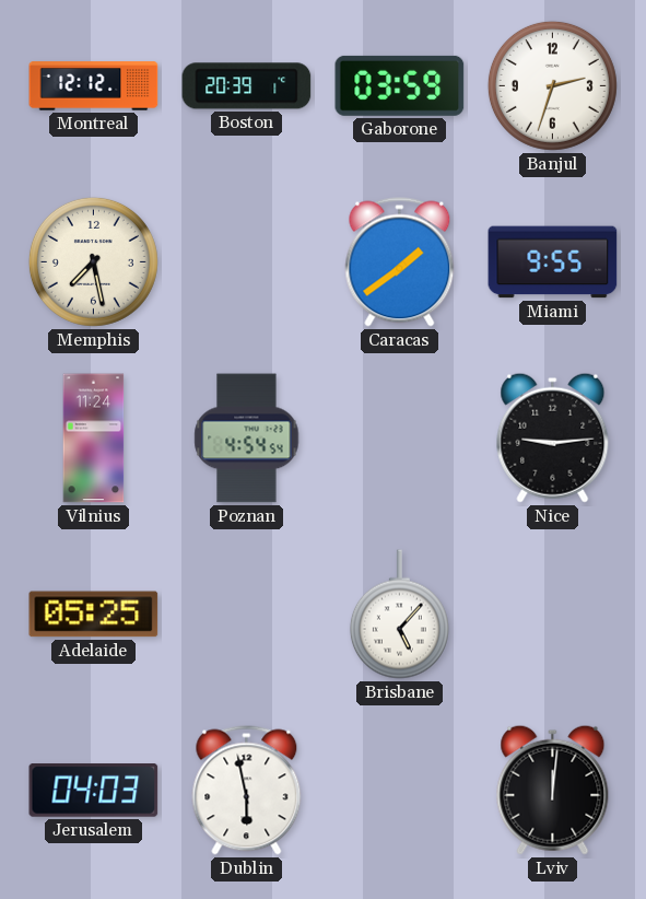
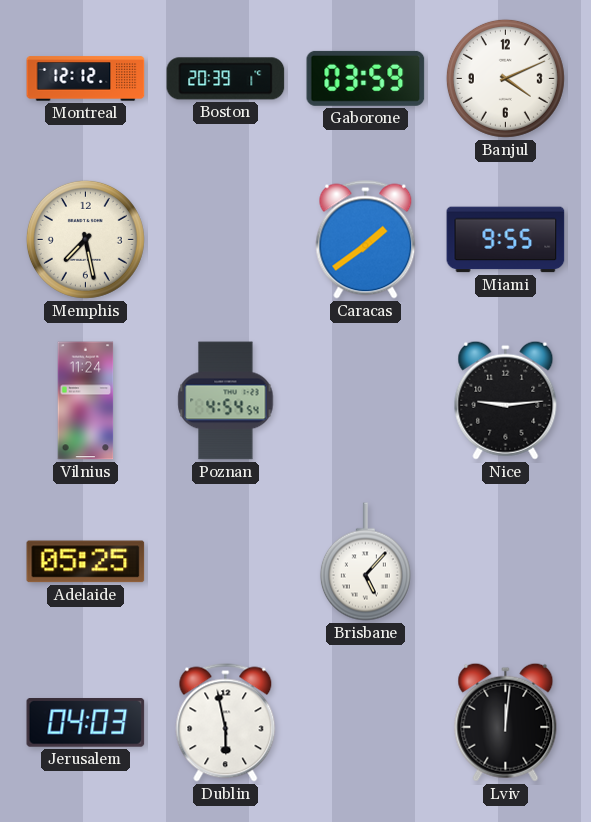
Banjul: 2:33 -> 4:11
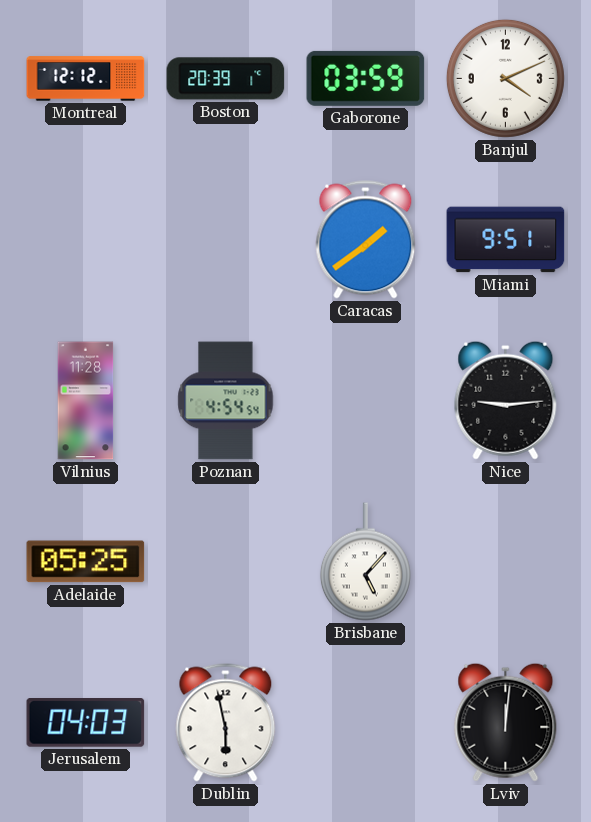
Memphis: 7:28 -> none
Miami: 9:55 -> 9:51
Vilnius: 11:24 -> 11:28
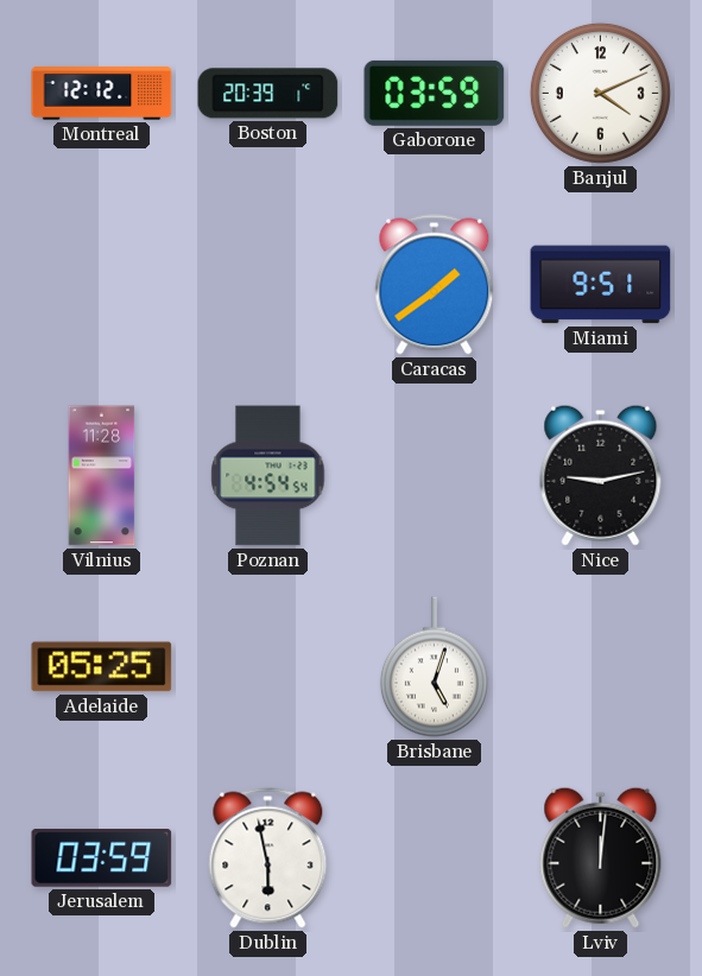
Nice: 9:14 -> 9:13
Brisbane: 5:07 -> 5:03
Jerusalem: 04:03 -> 03:59
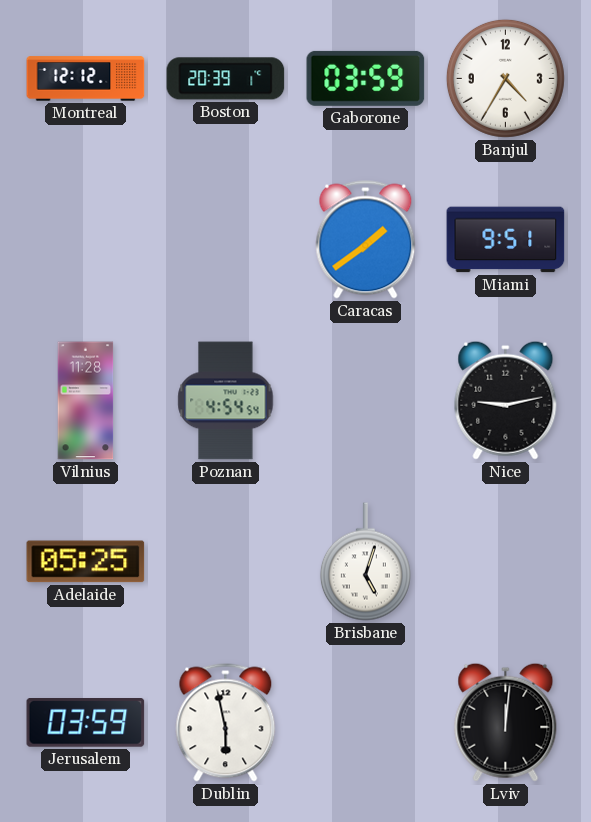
Banjul: 4:11 -> 4:35
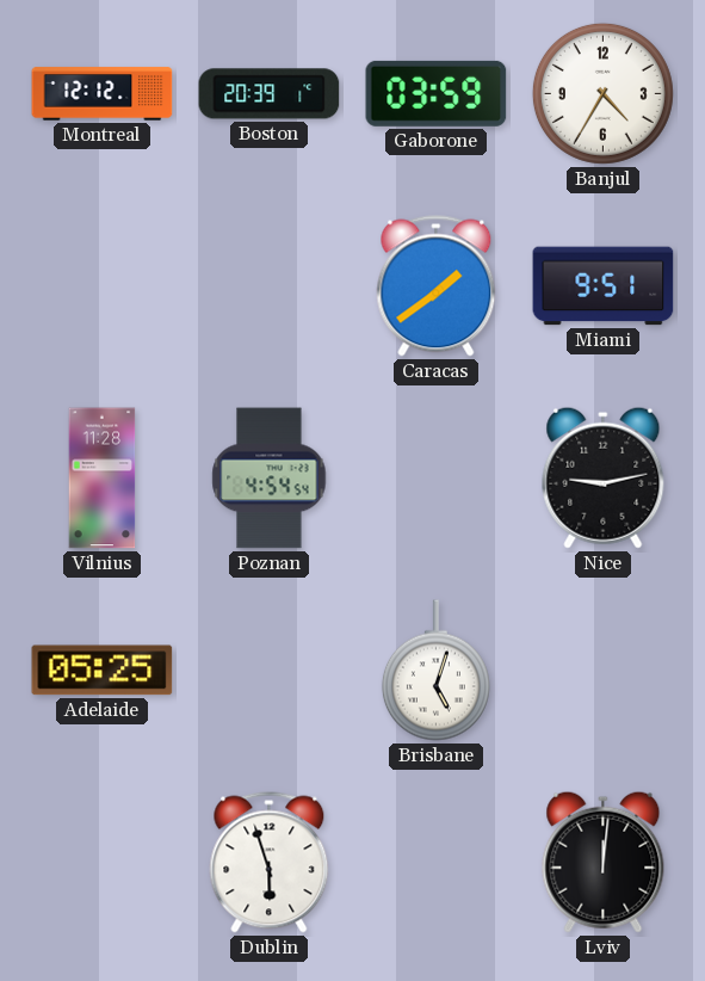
Jerusalem: 03:59 -> none
Dublin: 5:58 -> 5:57
